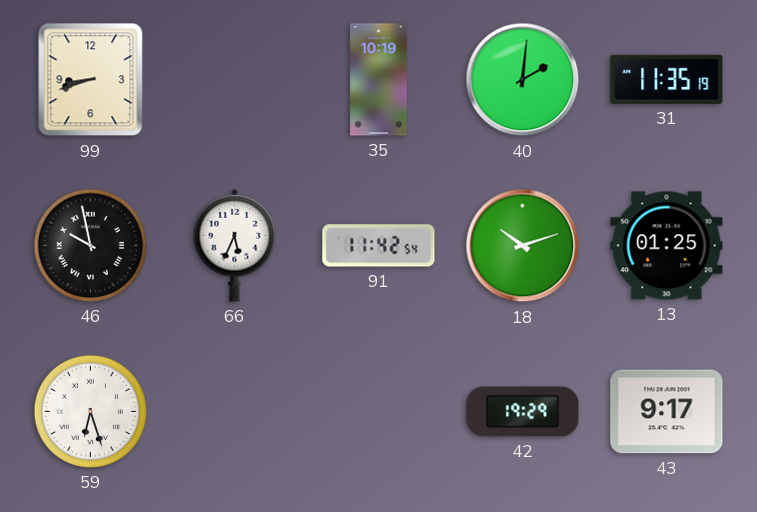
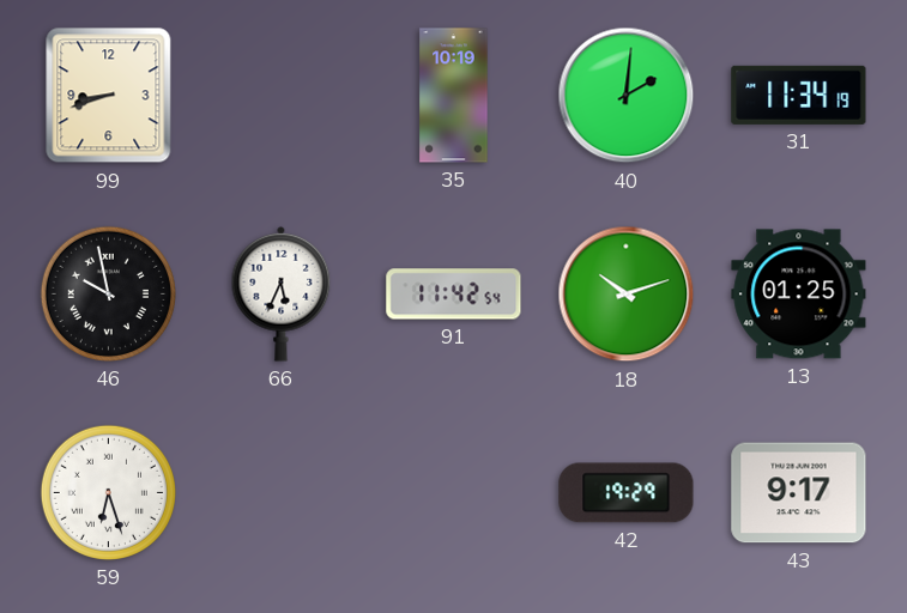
31: 11:35 -> 11:34
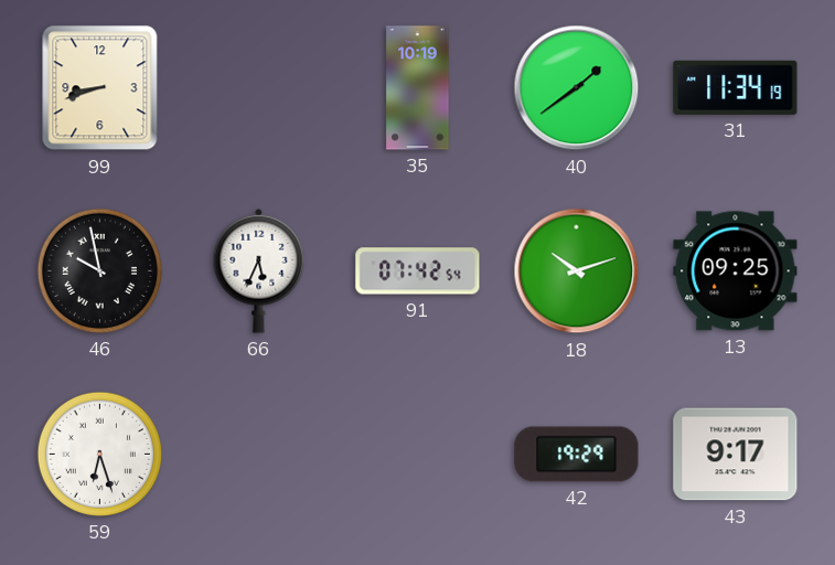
40: 2:01 -> 1:39
91: 11:42 -> 07:42
13: 01:25 -> 09:25
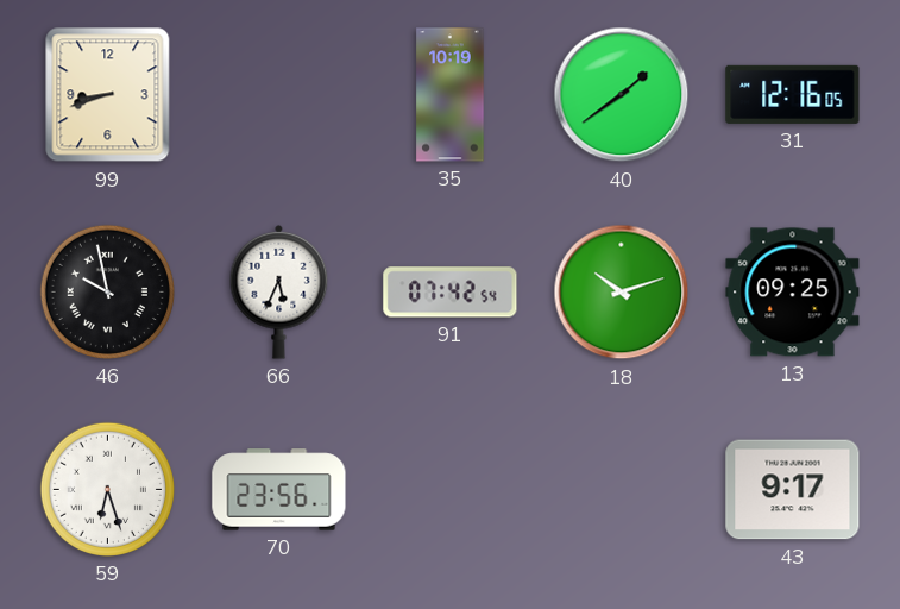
31: 11:34 -> 12:16
70: none -> 23:56
42: 19:29 -> none
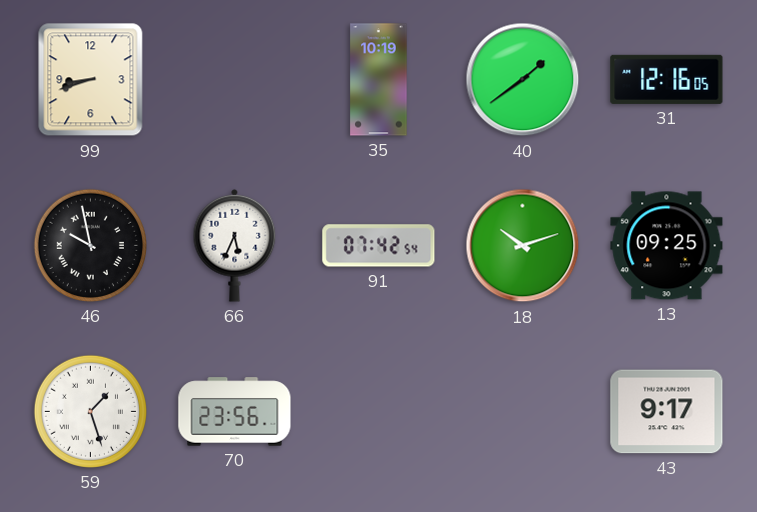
59: 6:27 -> 1:27
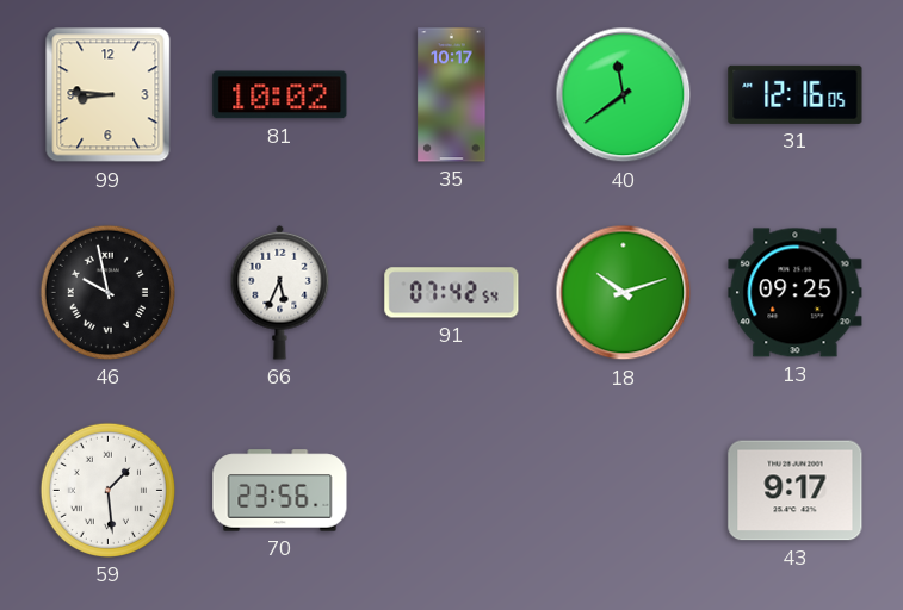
99: 8:42 -> 8:46
81: none -> 10:02
35: 10:19 -> 10:17
40: 1:39 -> 11:39
59: 1:27 -> 1:29
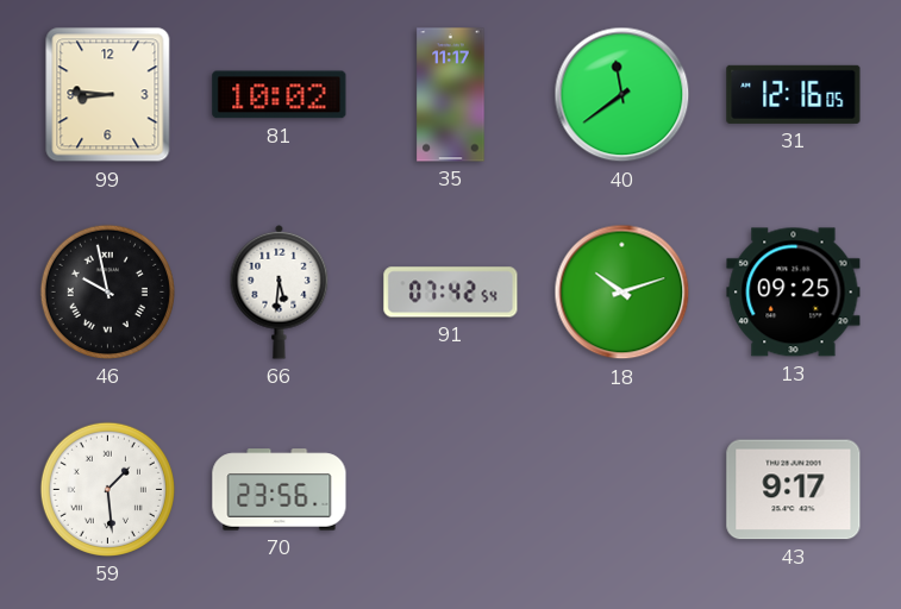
35: 10:17 -> 11:17
66: 5:34 -> 5:31
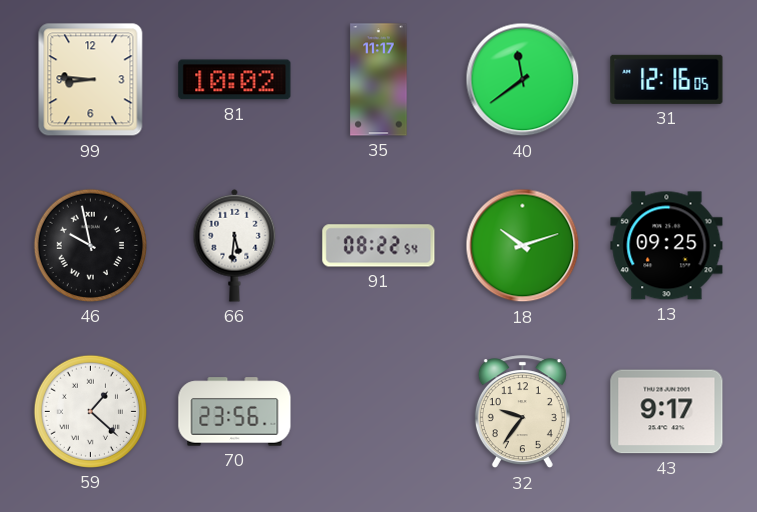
91: 07:42 -> 08:22
59: 1:29 -> 1:22
32: none -> 9:36
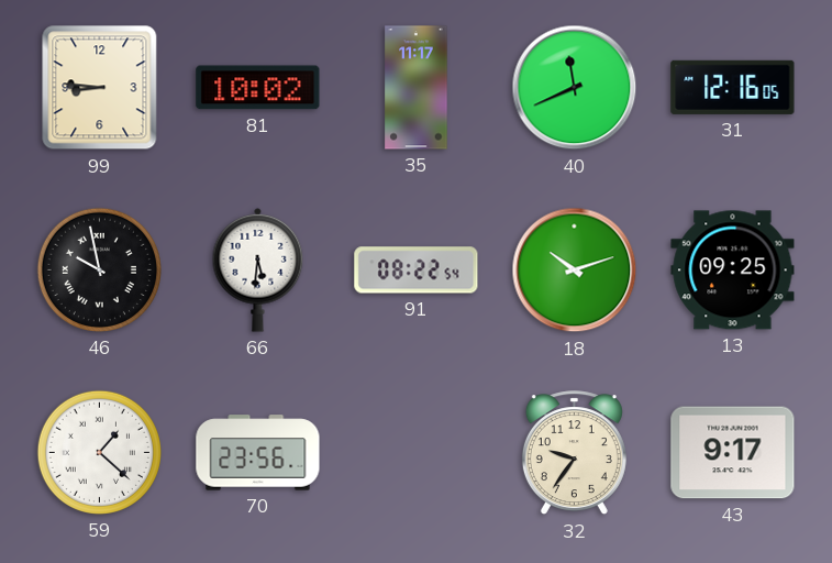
40: 11:39 -> 11:41
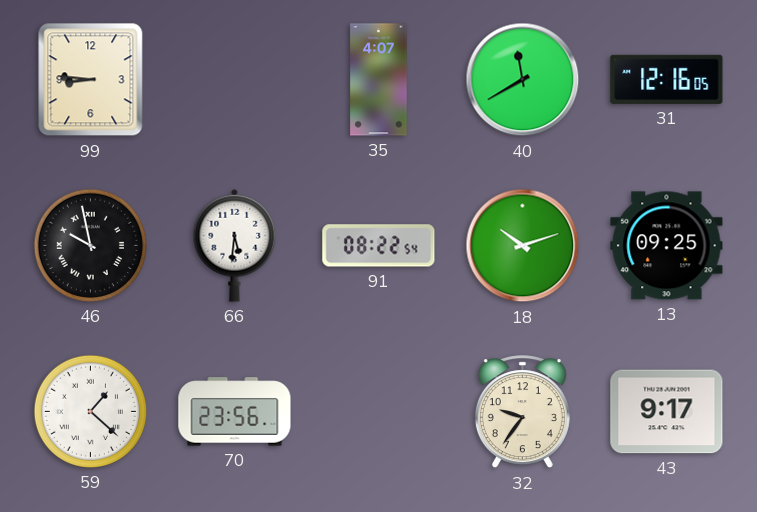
81: 10:02 -> none
35: 11:17 -> 4:07
40: 11:41 -> 11:40
